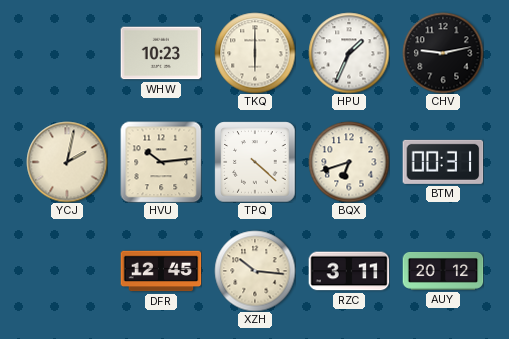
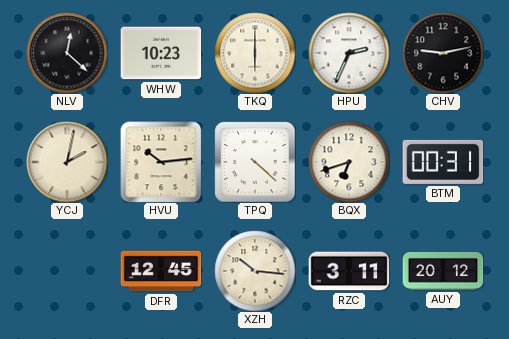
NLV: none -> 12:22
HPU: 1:34 -> 2:34
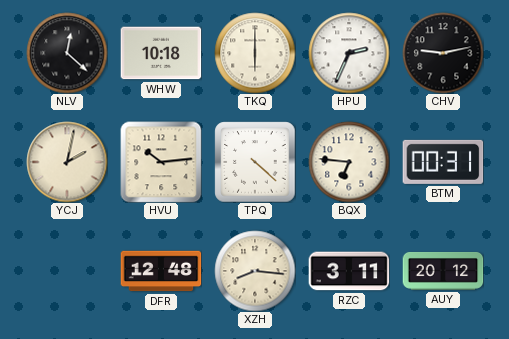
WHW: 10:23 -> 10:18
BQX: 6:42 -> 6:46
DFR: 12:45 -> 12:48
XZH: 10:16 -> 8:16
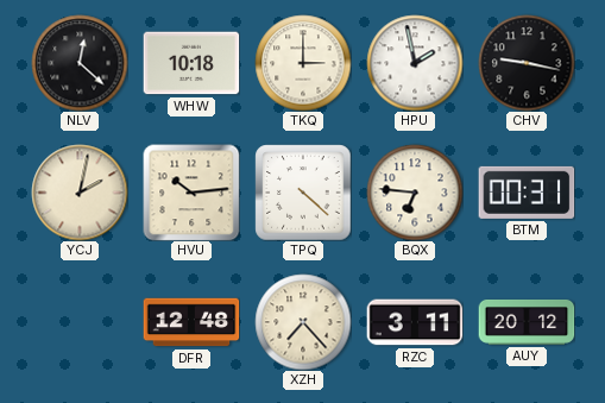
TKQ: 6:00 -> 3:00
HPU: 2:34 -> 1:58
CHV: 9:13 -> 9:17
XZH: 8:16 -> 7:23
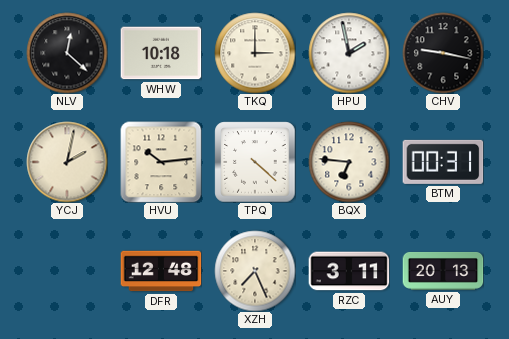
XZH: 7:23 -> 7:26
AUY: 20:12 -> 20:13
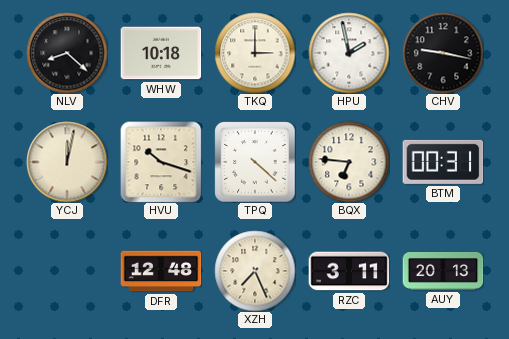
NLV: 12:22 -> 8:22
YCJ: 2:02 -> 12:02
HVU: 10:14 -> 10:18
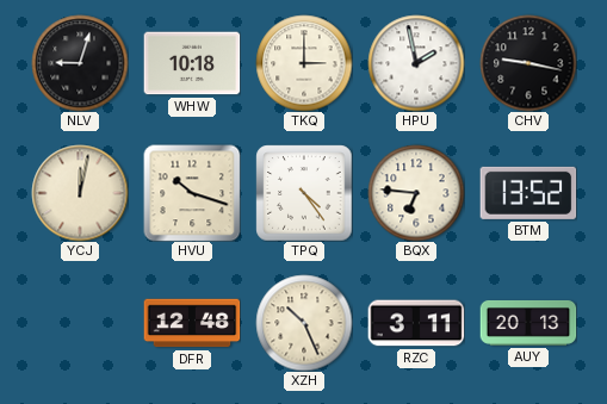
NLV: 8:22 -> 9:03
TPQ: 4:22 -> 4:24
BTM: 00:31 -> 13:52
XZH: 7:26 -> 10:26
